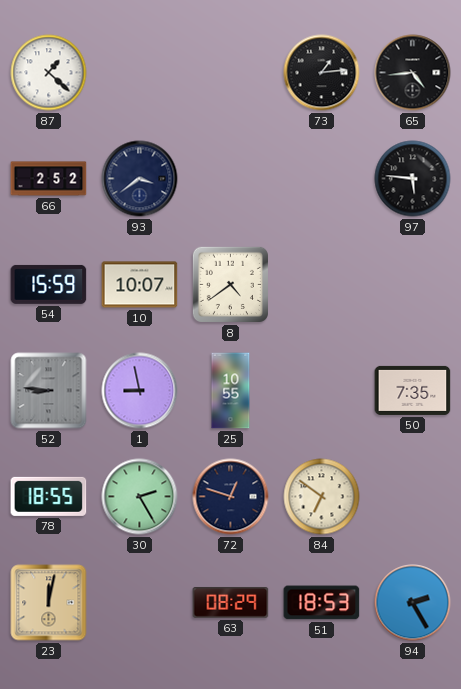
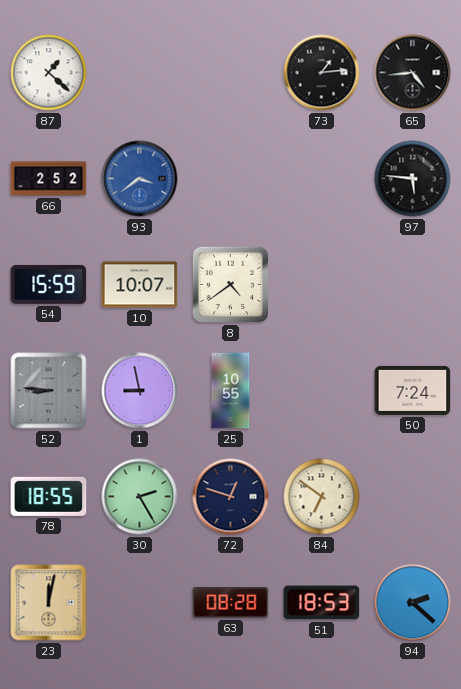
93 dial: navy -> blue
50: 7:35 -> 7:24
63: 08:29 -> 08:28
94: 2:25 -> 2:22
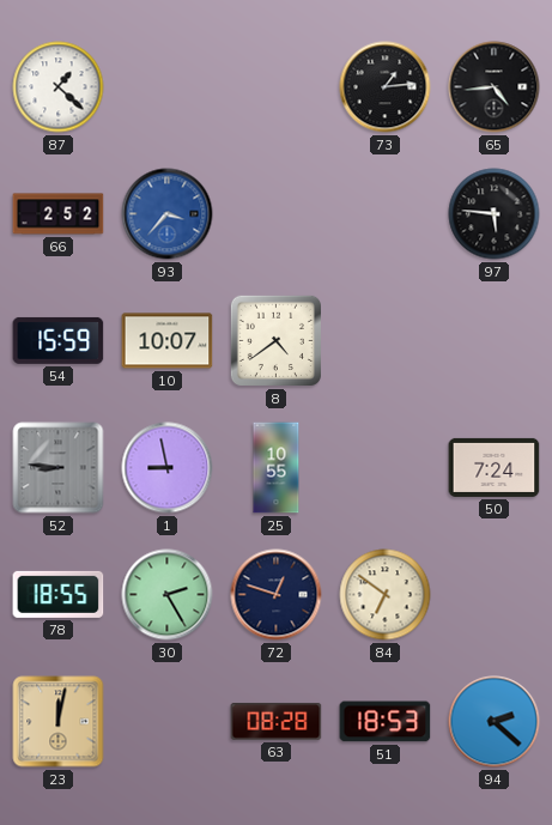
93: 3:39 -> 3:37
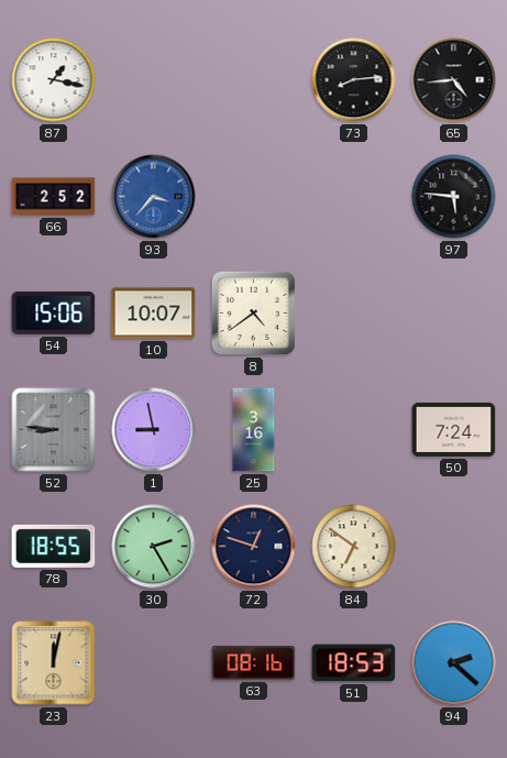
87: 1:22 -> 1:17
73: 1:14 -> 8:14
54: 15:59 -> 15:06
25: 10:55 -> 3:16
63: 08:28 -> 08:16
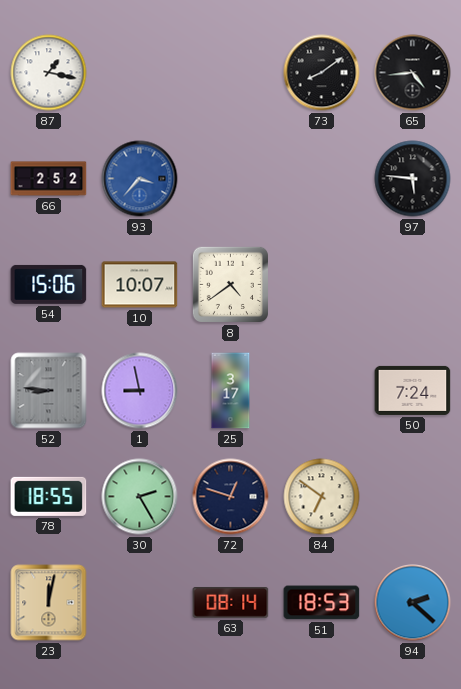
73: 8:14 -> 8:09
25: 3:16 -> 3:17
63: 08:16 -> 08:14
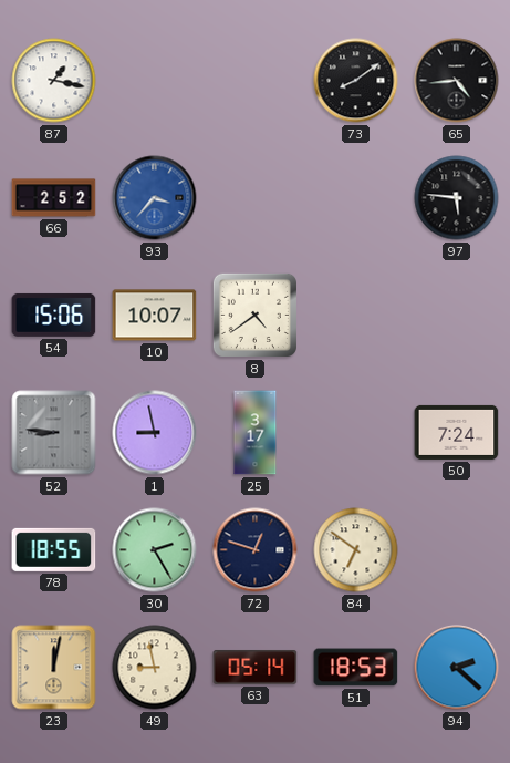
49: none -> 8:58
63: 08:14 -> 05:14
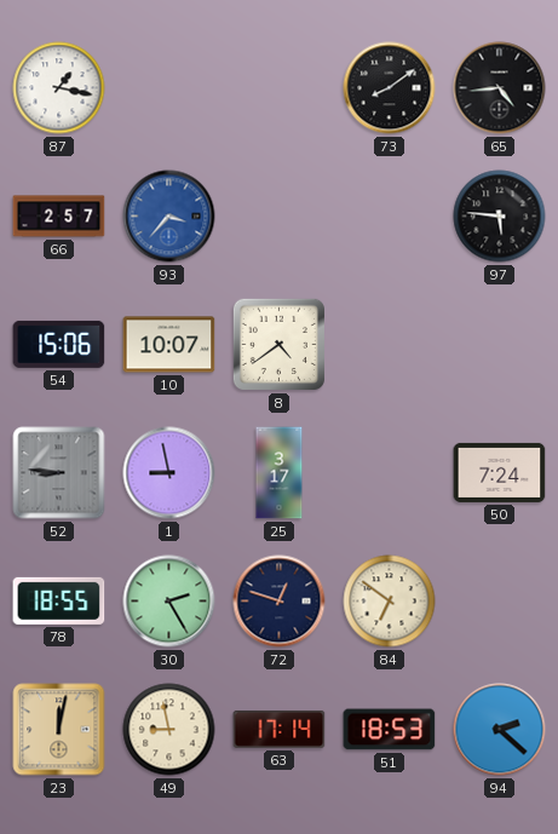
66: 2:52 -> 2:57
63: 05:14 -> 17:14
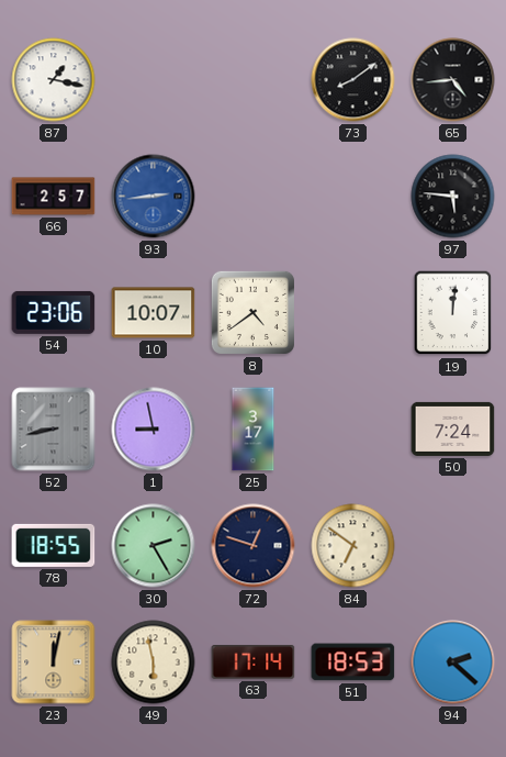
93: 3:37 -> 2:44
54: 15:06 -> 23:06
19: none -> 12:01
52: 8:46 -> 8:43
49: 8:58 -> 5:58
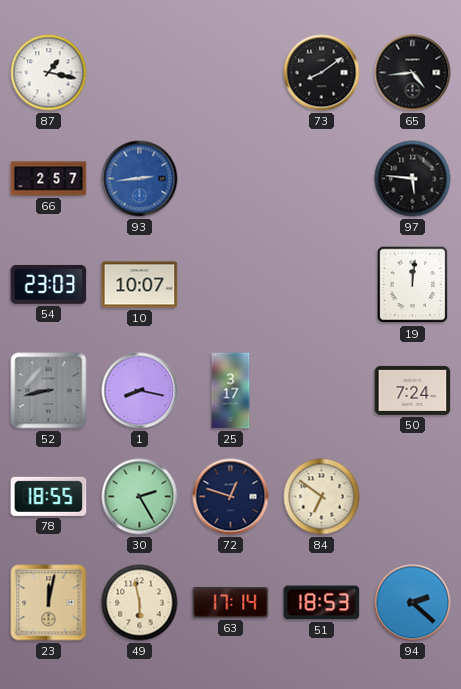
54: 23:06 -> 23:03
8: 4:39 -> none
1: 8:58 -> 8:17
